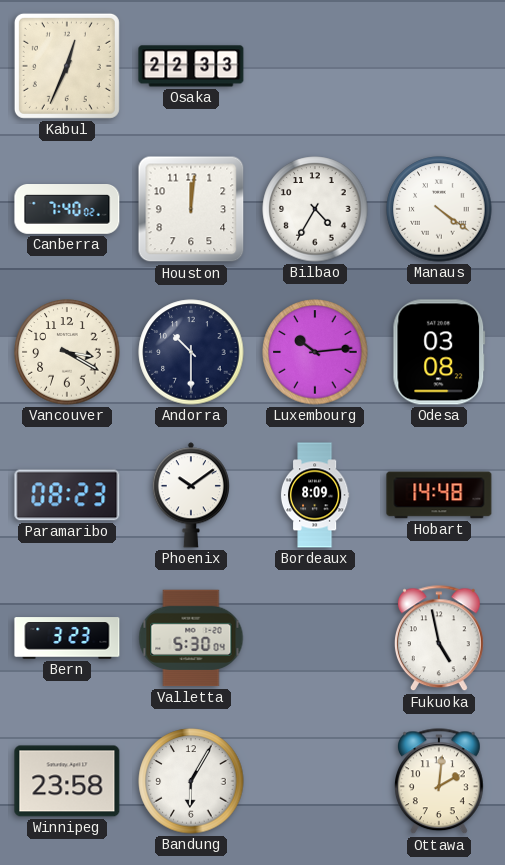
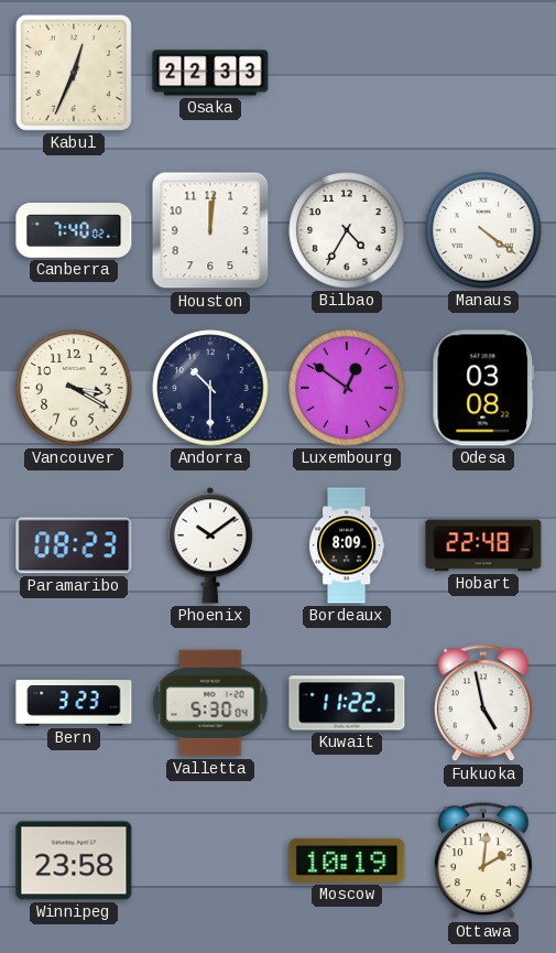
Luxembourg: 10:14 -> 12:51
Hobart: 14:48 -> 22:48
Kuwait: none -> 11:22
Bandung: 6:05 -> none
Moscow: none -> 10:19
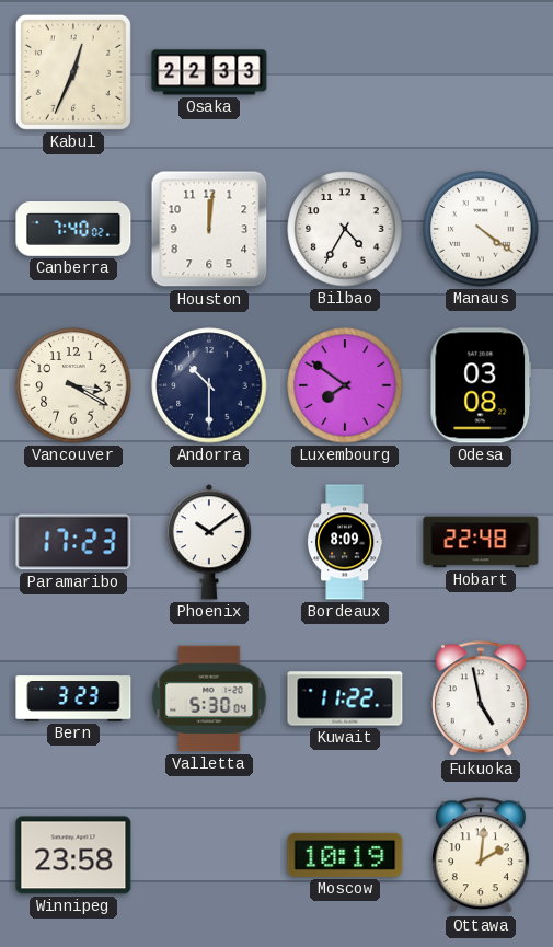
Luxembourg: 12:51 -> 7:51
Paramaribo: 08:23 -> 17:23
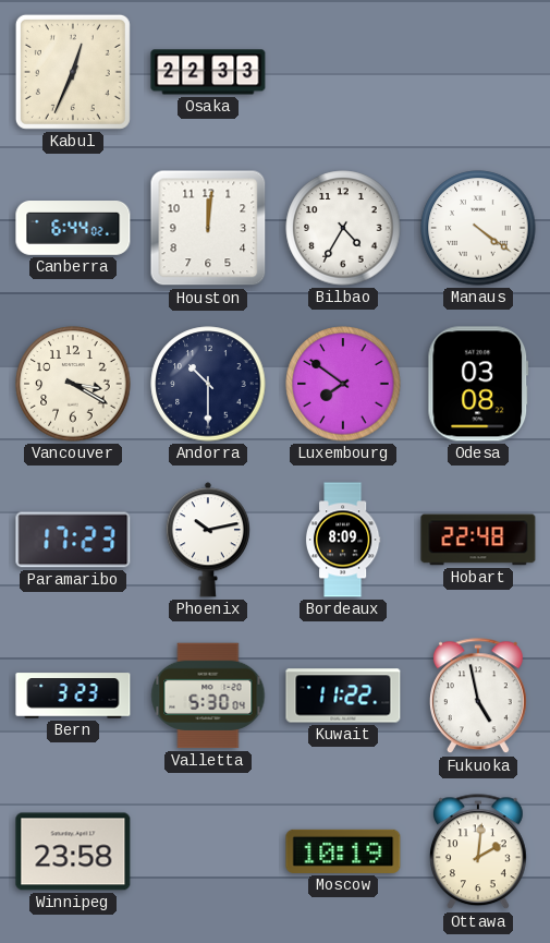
Canberra: 7:40 -> 6:44
Phoenix: 10:09 -> 10:13
